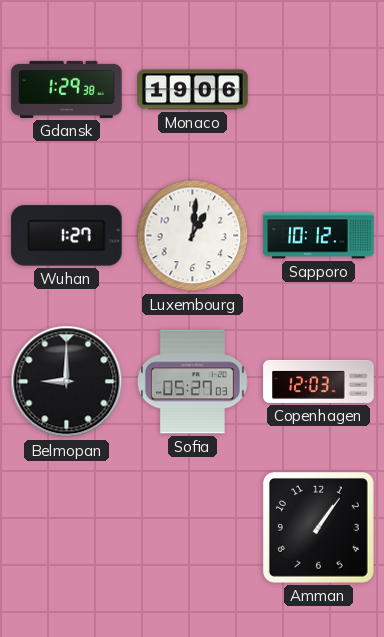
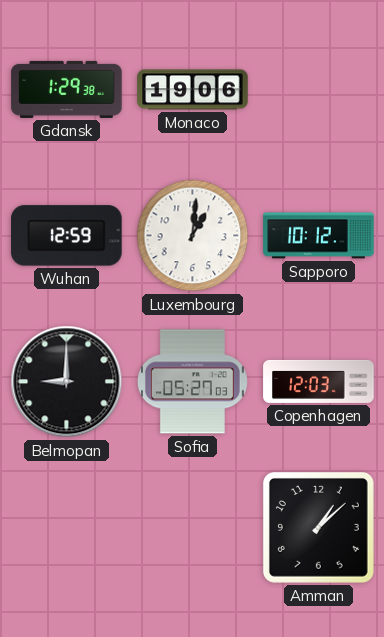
Wuhan: 1:27 -> 12:59
Amman: 1:06 -> 1:08
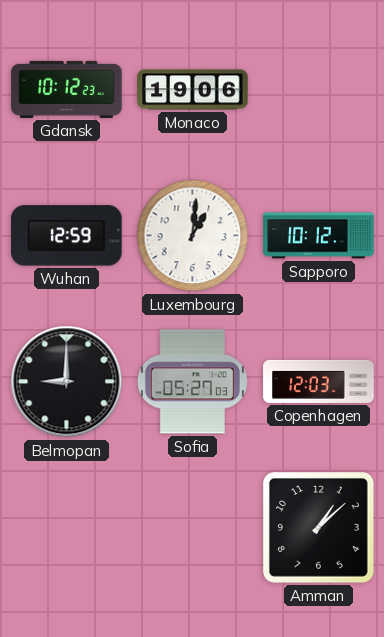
Gdansk: 1:29 -> 10:12
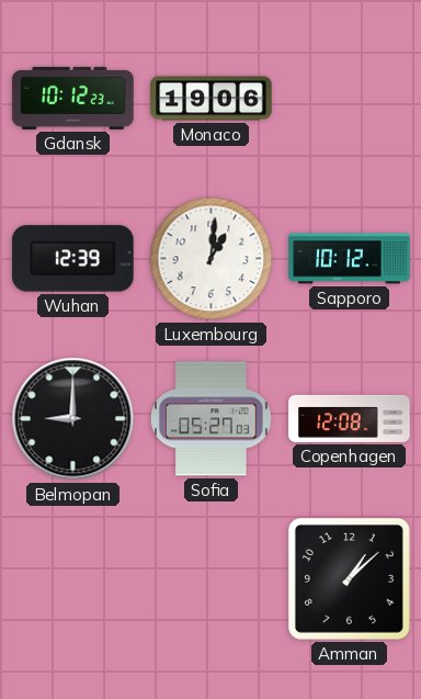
Wuhan: 12:59 -> 12:39
Copenhagen: 12:03 -> 12:08
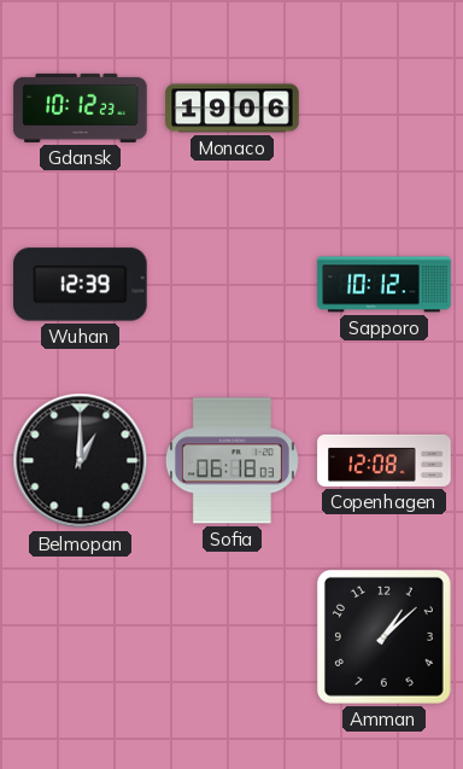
Luxembourg: 1:01 -> none
Belmopan: 9:00 -> 1:00
Sofia: 05:27 -> 06:18
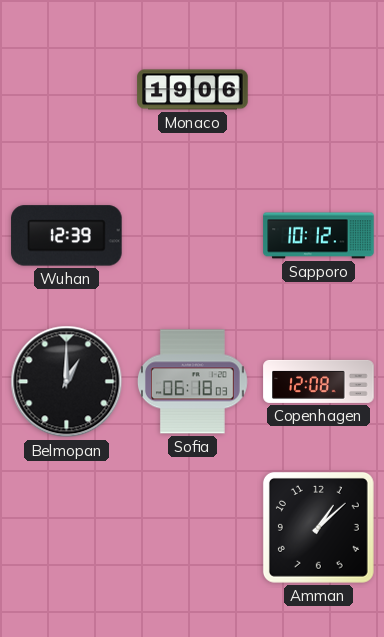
Gdansk: 10:12 -> none
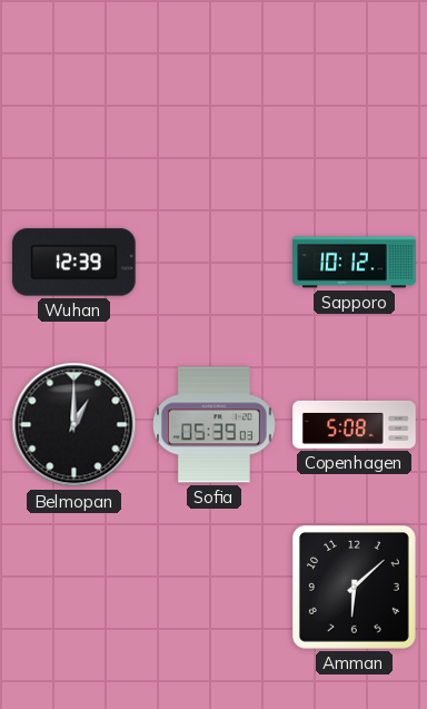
Monaco: 19:06 -> none
Sofia: 06:18 -> 05:39
Copenhagen: 12:08 -> 5:08
Amman: 1:08 -> 6:08
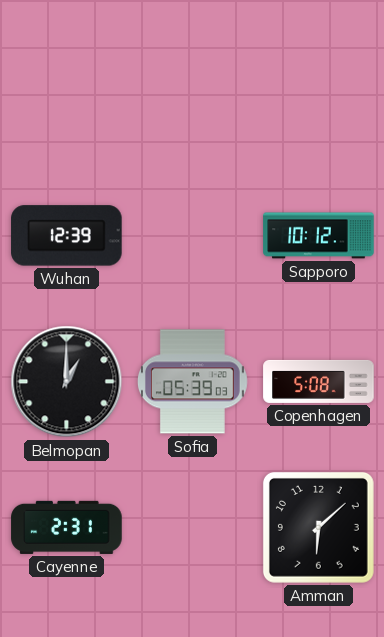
Cayenne: none -> 2:31
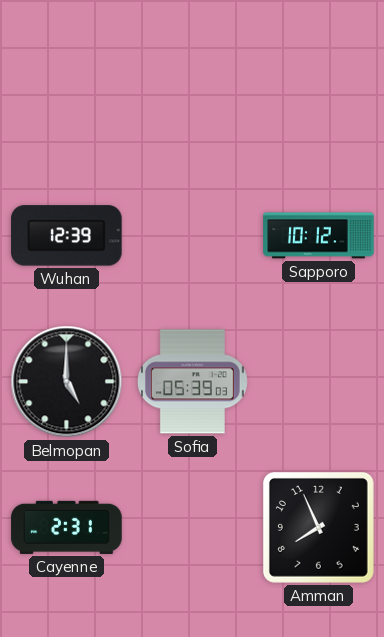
Belmopan: 1:00 -> 5:00
Copenhagen: 5:08 -> none
Amman: 6:08 -> 7:56
